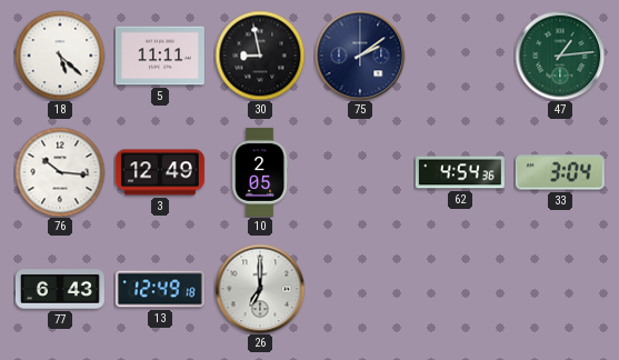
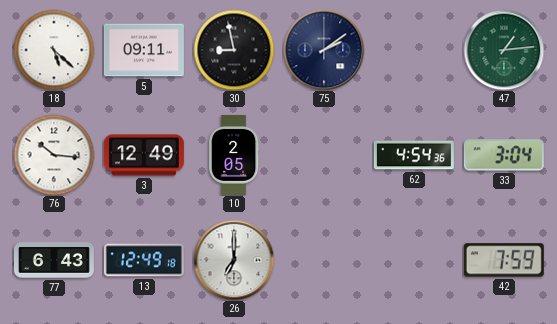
5: 11:11 -> 09:11
42: none -> 7:59
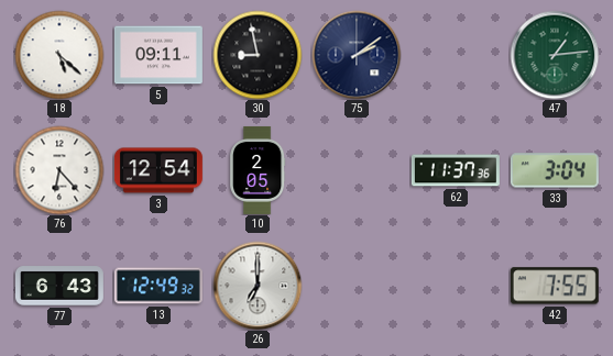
76: 10:16 -> 6:23
3: 12:49 -> 12:54
62: 4:54 -> 11:37
13: 12:49:18 -> 12:49:32
42: 7:59 -> 7:55
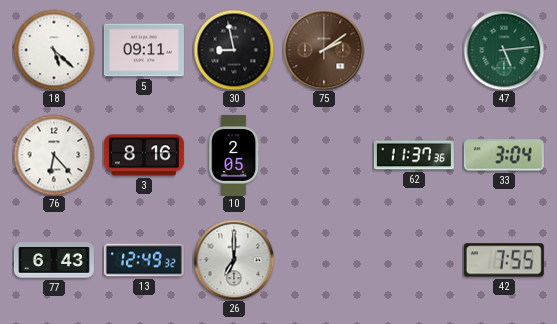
75 dial: navy -> brown
47: 1:14 -> 5:14
3: 12:54 -> 8:16
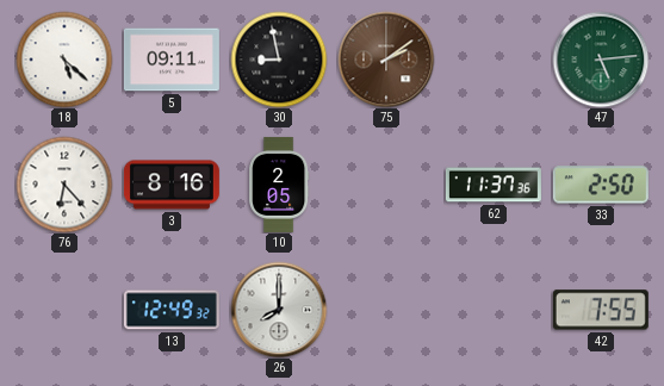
33: 3:04 -> 2:50
77: 6:43 -> none
26: 7:00 -> 8:00
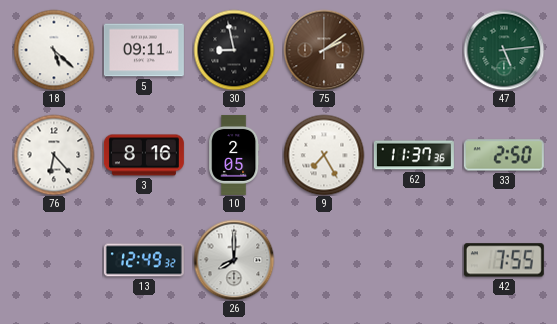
9: none -> 7:25
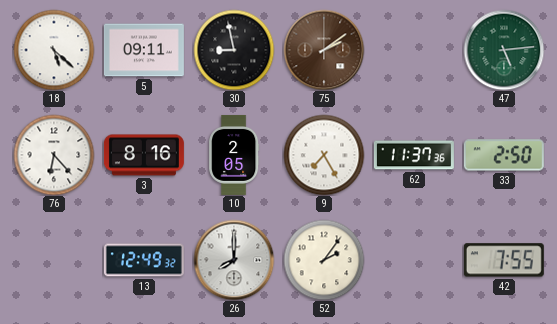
52: none -> 2:06
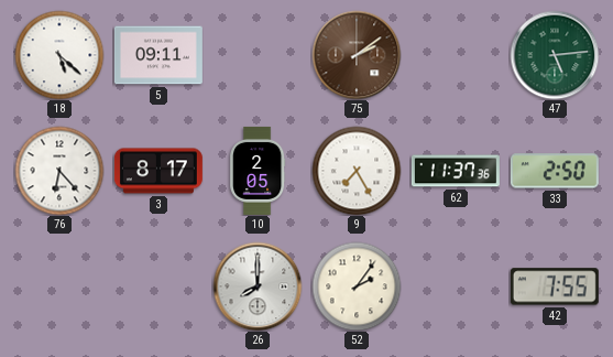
30: 8:58 -> none
3: 8:16 -> 8:17
13: 12:49 -> none
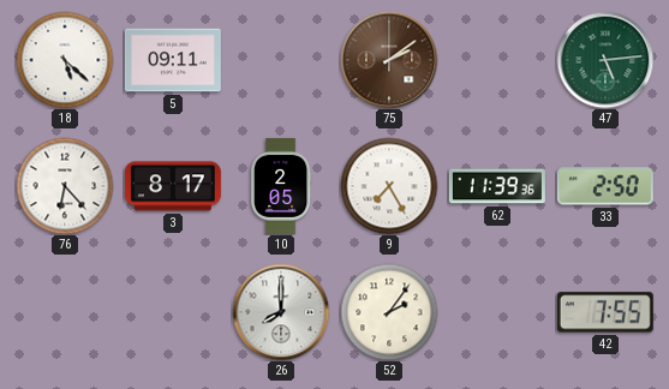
62: 11:37 -> 11:39
